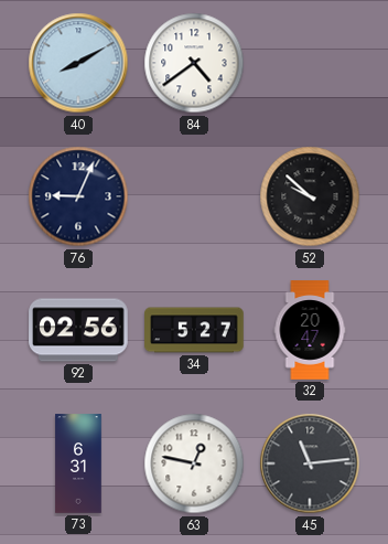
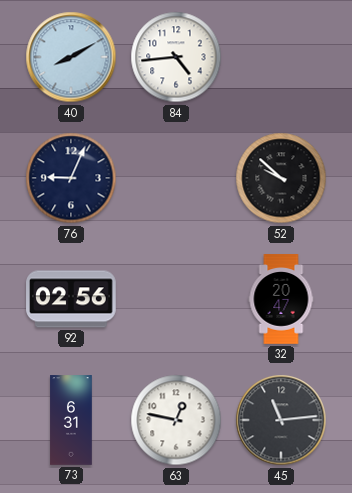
84: 4:39 -> 4:44
34: 5:27 -> none
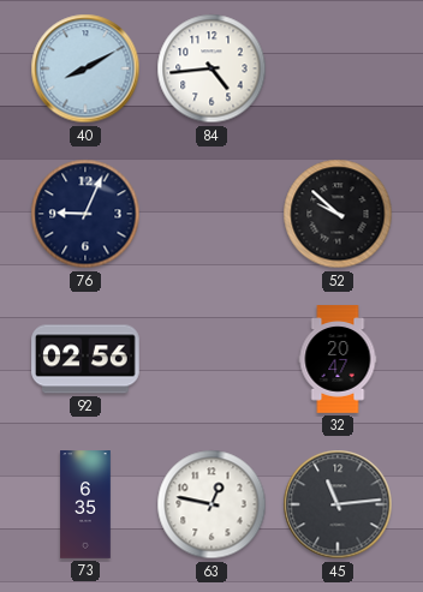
73: 6:31 -> 6:35
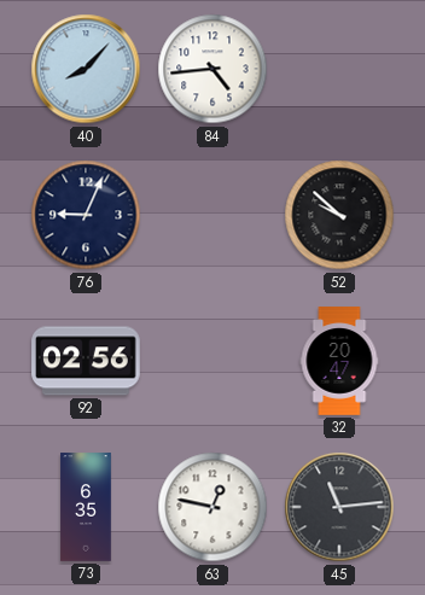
40: 8:10 -> 8:07
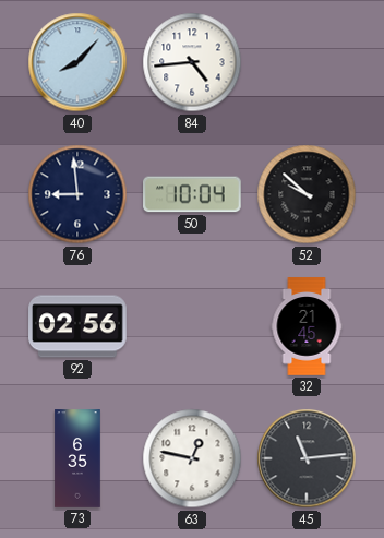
76: 9:04 -> 8:59
50: none -> 10:04
32: 20:47 -> 21:45
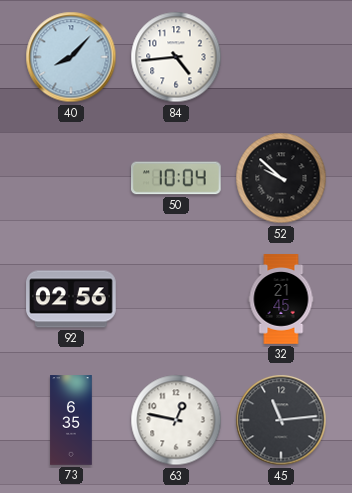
76: 8:59 -> none
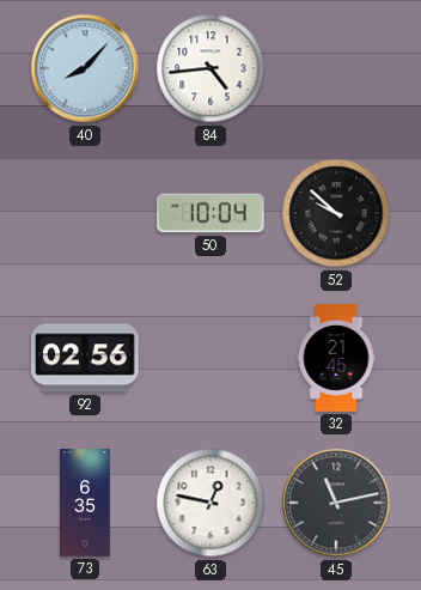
45: 11:14 -> 11:13
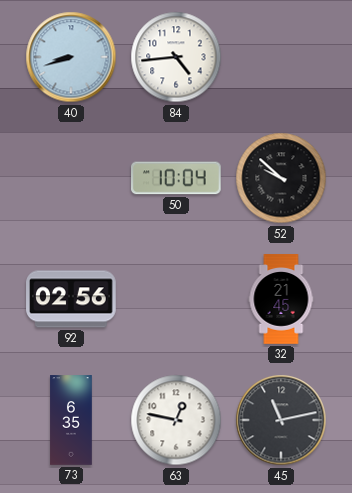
40: 8:07 -> 8:42
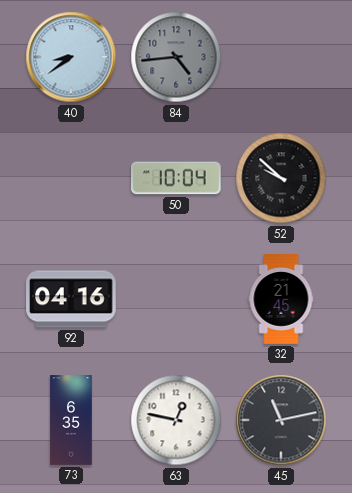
40: 8:42 -> 8:39
84 dial: white -> grey
92: 02:56 -> 04:16
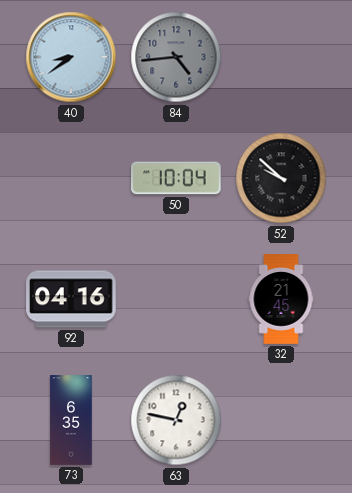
45: 11:13 -> none
